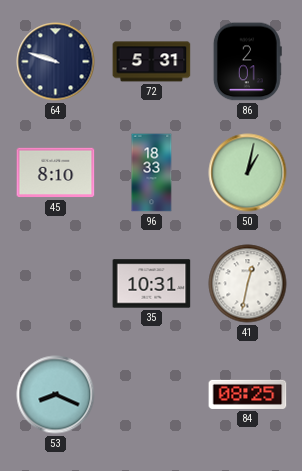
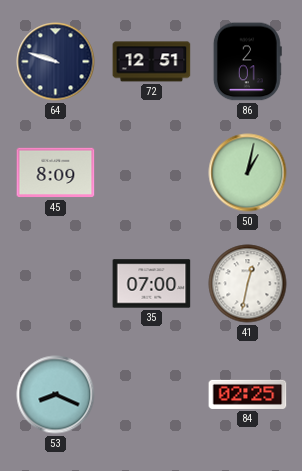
72: 5:31 -> 12:51
45: 8:10 -> 8:09
96: 18:33 -> none
35: 10:31 -> 07:00
84: 08:25 -> 02:25
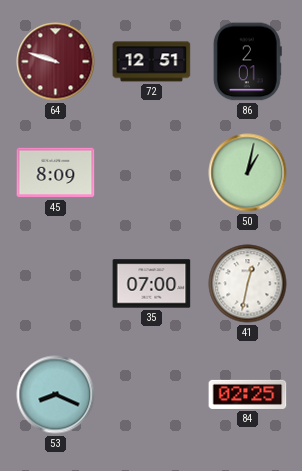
64 dial: navy -> burgundy
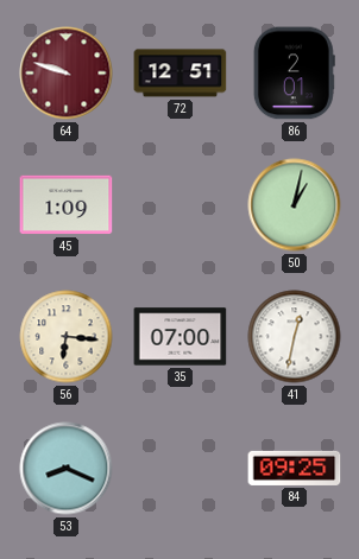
45: 8:09 -> 1:09
56: none -> 6:16
84: 02:25 -> 09:25
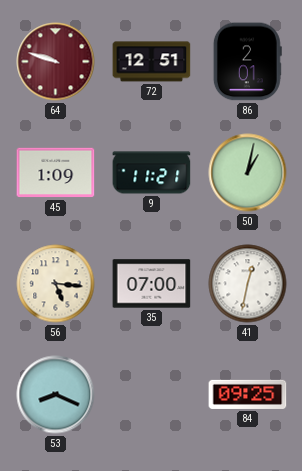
9: none -> 11:21
56: 6:16 -> 5:16
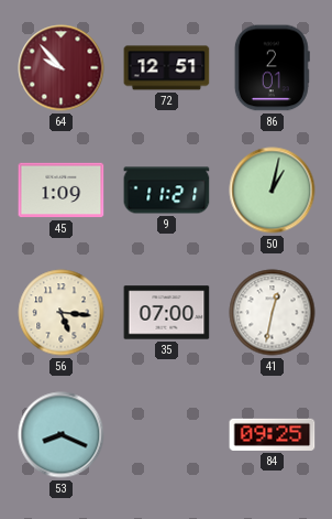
64: 9:48 -> 9:53
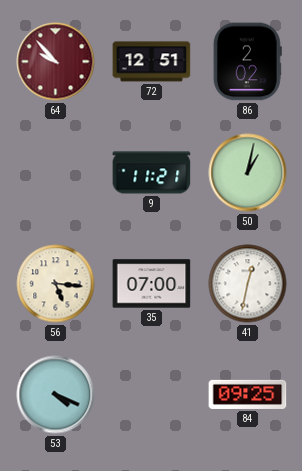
86: 2:01 -> 2:02
45: 1:09 -> none
53: 8:19 -> 4:19
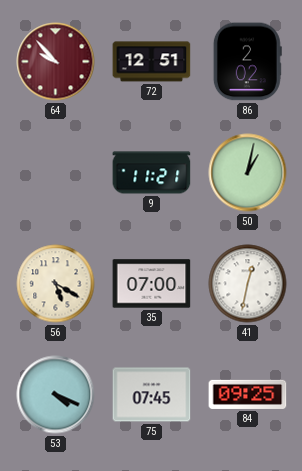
56: 5:16 -> 5:20
75: none -> 07:45
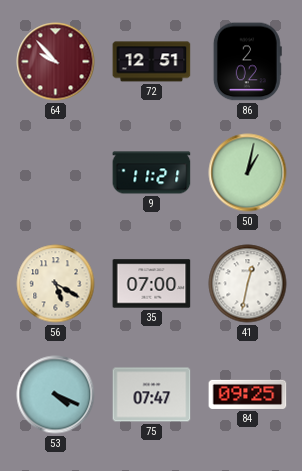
75: 07:45 -> 07:47
